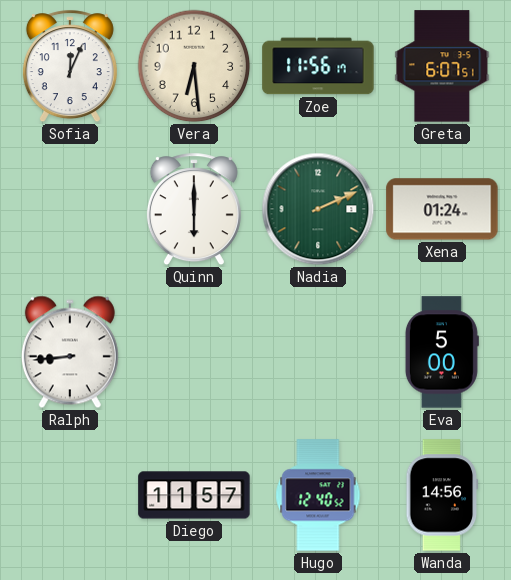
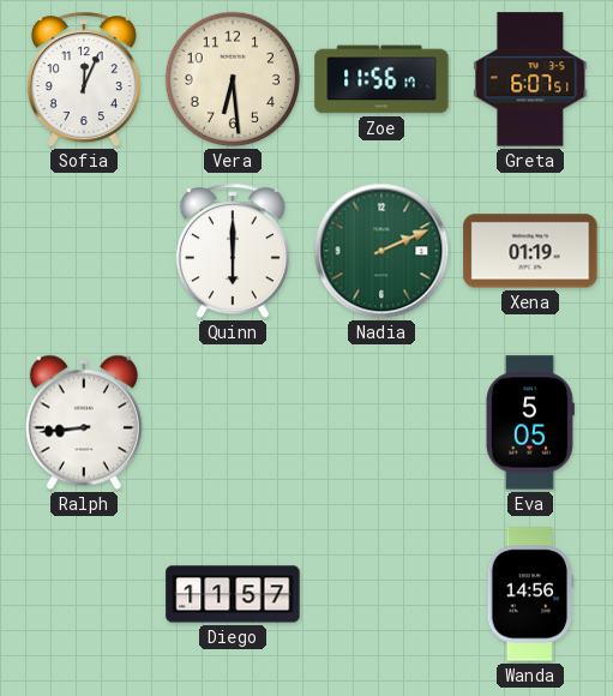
Xena: 01:24 -> 01:19
Eva: 5:00 -> 5:05
Hugo: 12:40 -> none
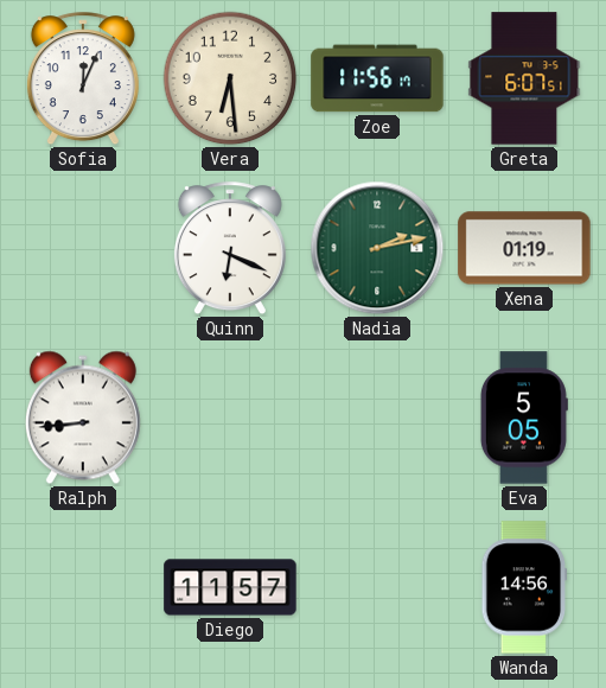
Quinn: 6:00 -> 6:19
Nadia: 2:11 -> 2:13
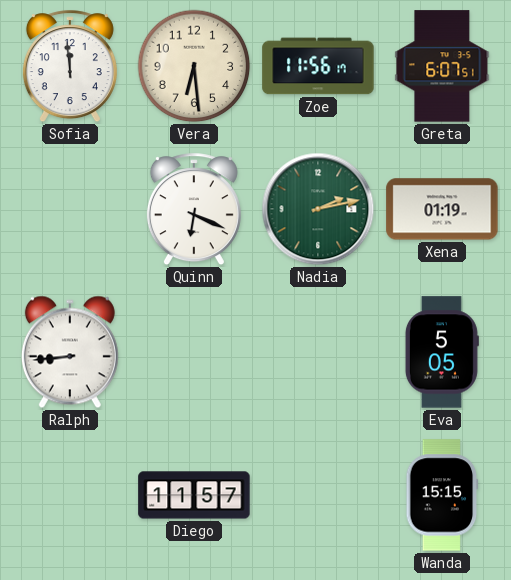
Sofia: 12:04 -> 11:59
Wanda: 14:56 -> 15:15
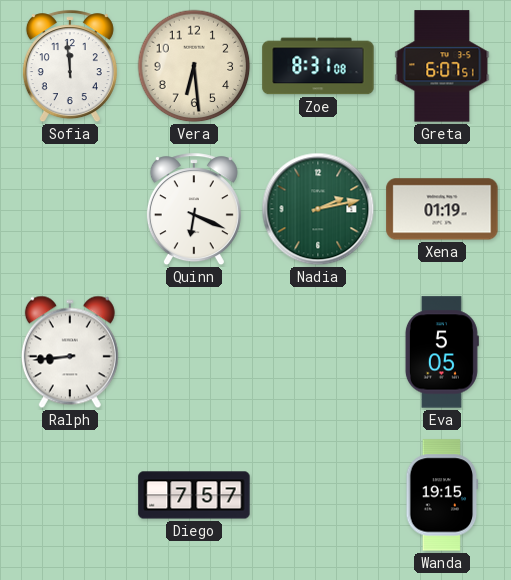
Zoe: 11:56 -> 8:31
Diego: 11:57 -> 7:57
Wanda: 15:15 -> 19:15
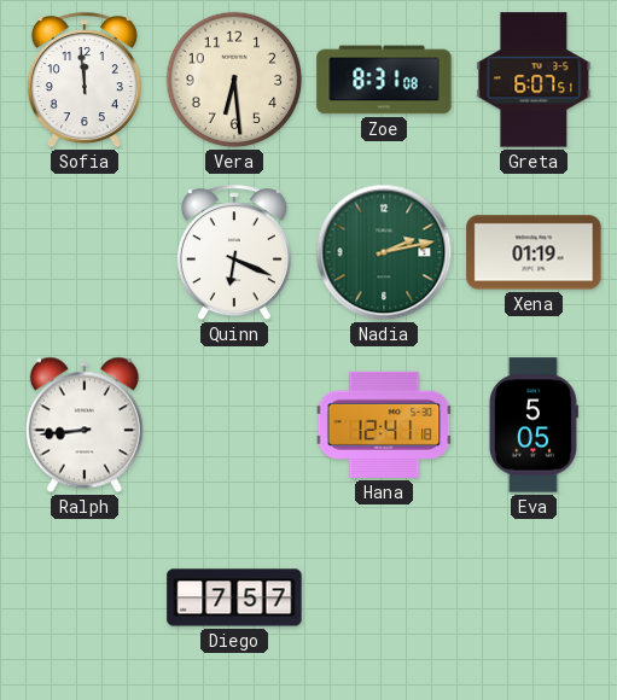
Hana: none -> 12:41
Wanda: 19:15 -> none
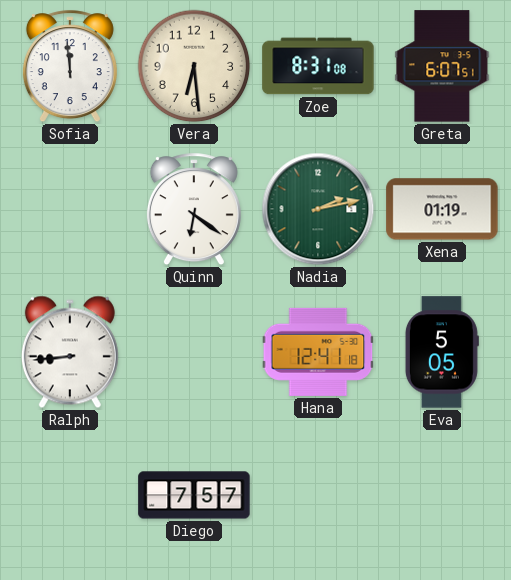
Quinn: 6:19 -> 6:21
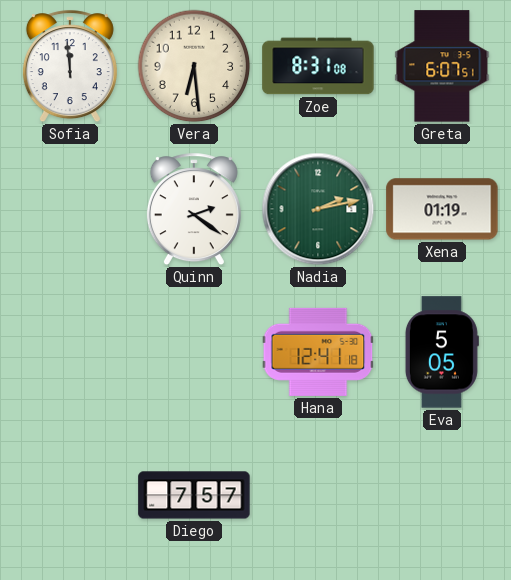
Quinn: 6:21 -> 2:21
Ralph: 8:44 -> none
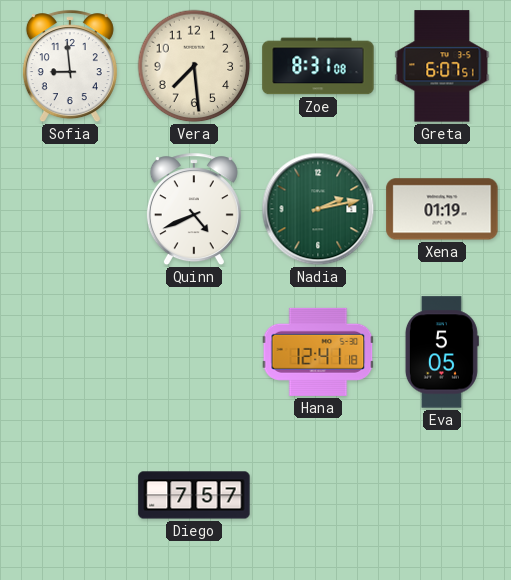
Sofia: 11:59 -> 8:59
Vera: 6:29 -> 7:29
Quinn: 2:21 -> 4:41
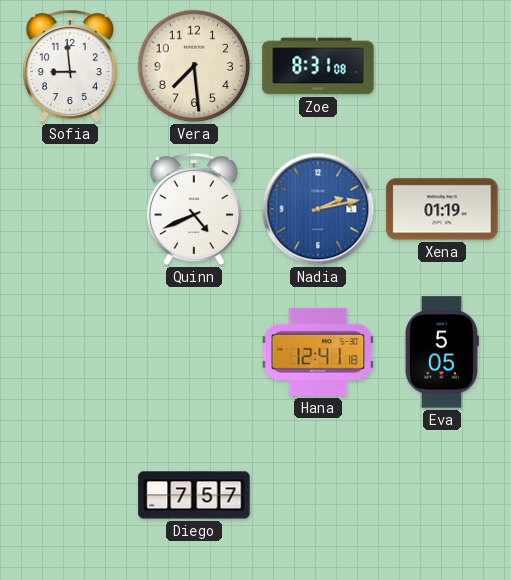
Greta: 6:07 -> none
Nadia dial: green -> blue
